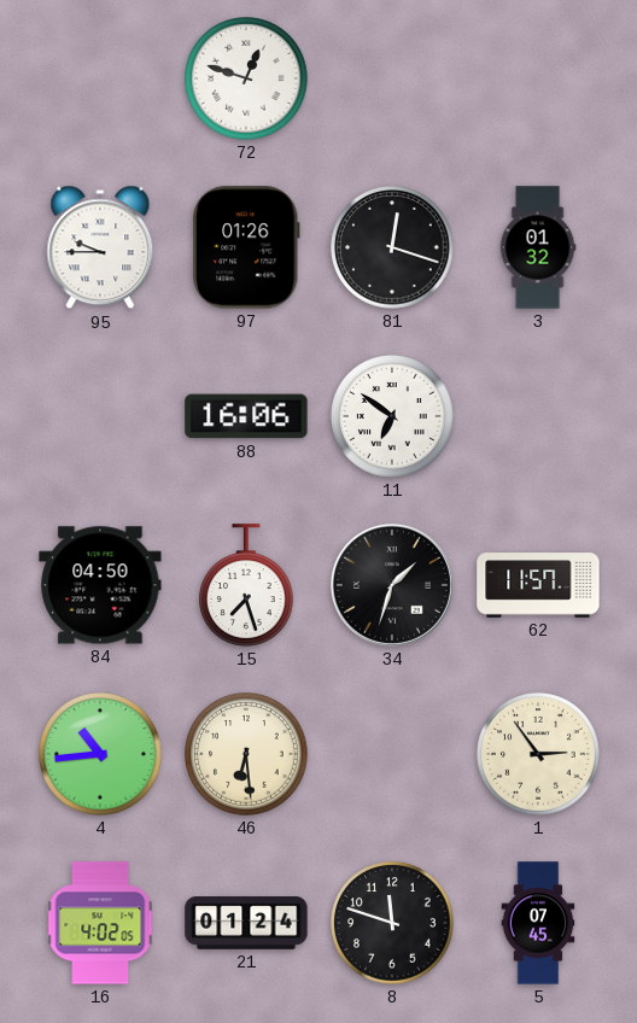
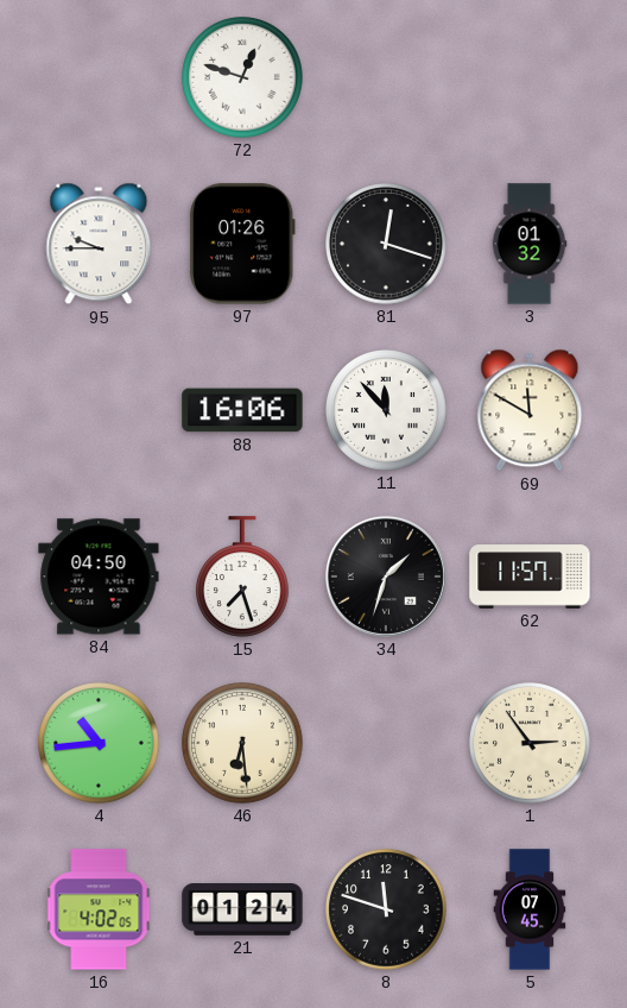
11: 6:51 -> 11:53
69: none -> 11:50
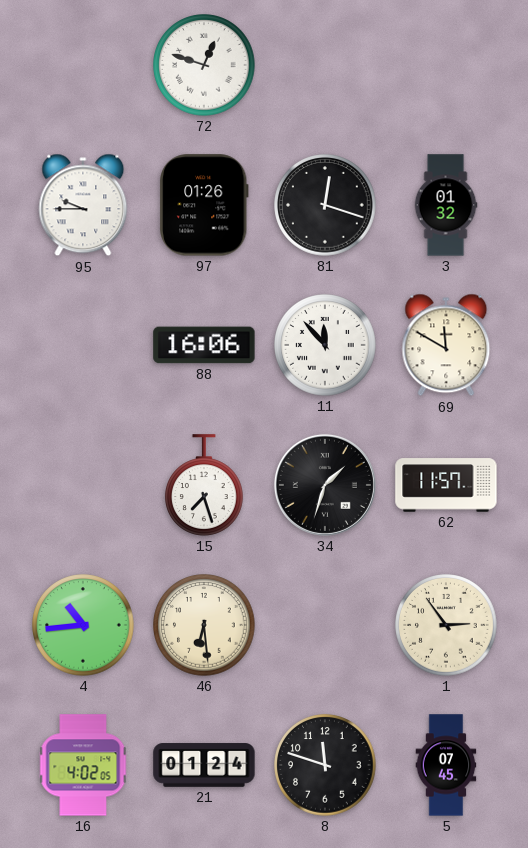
84: 04:50 -> none
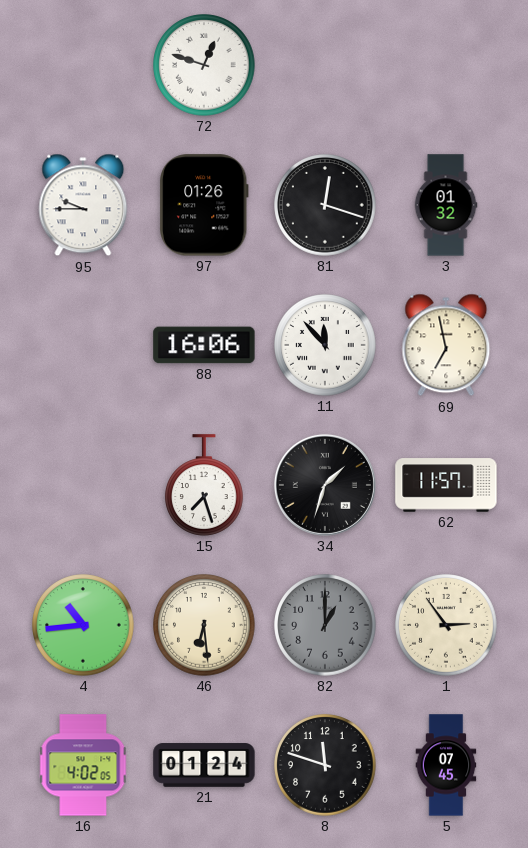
69: 11:50 -> 6:58
82: none -> 1:00
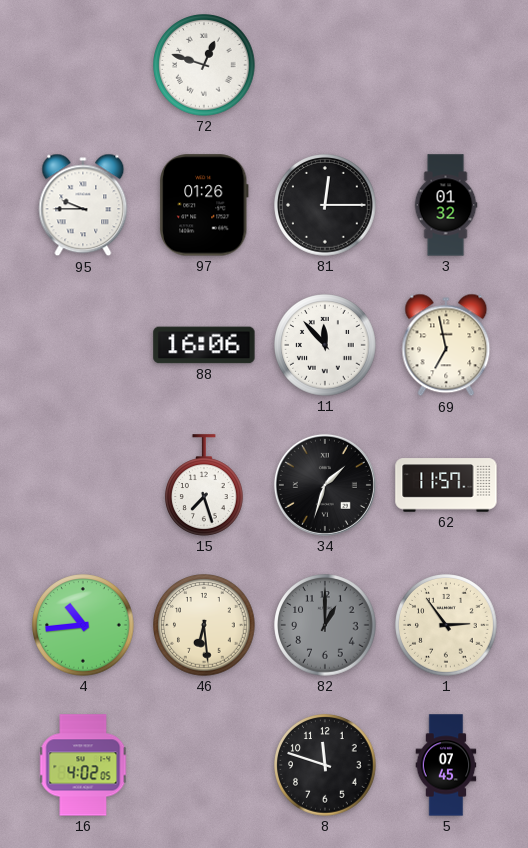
81: 12:18 -> 12:15
21: 01:24 -> none
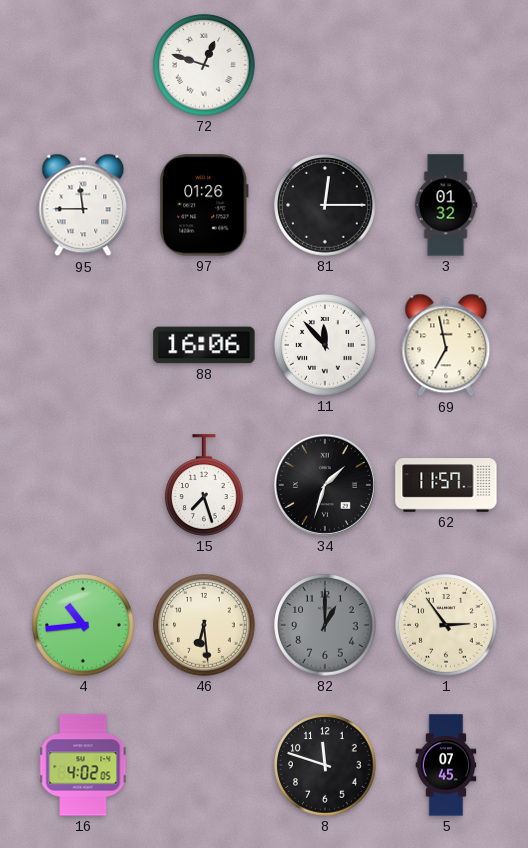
95: 9:45 -> 11:45
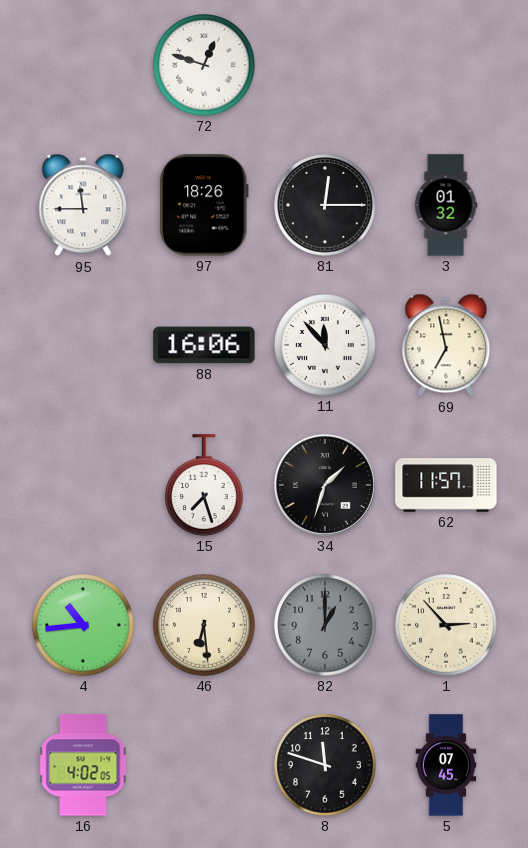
97: 01:26 -> 18:26
1: 2:54 -> 2:53
